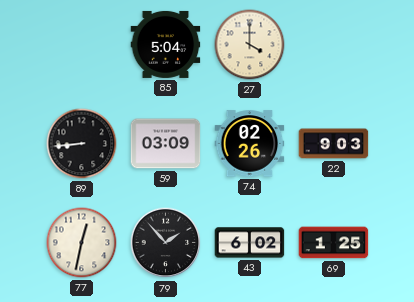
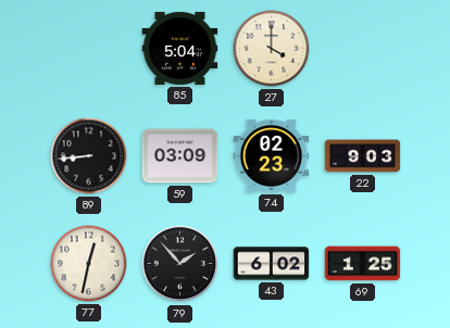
74: 02:26 -> 02:23
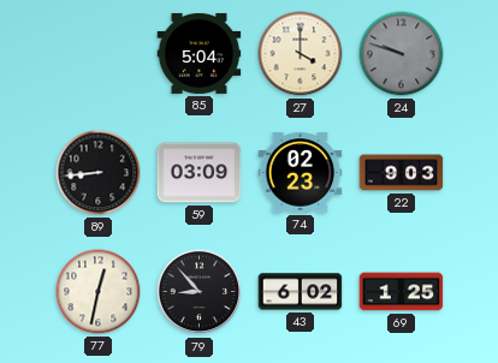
24: none -> 9:48
79: 1:53 -> 8:53
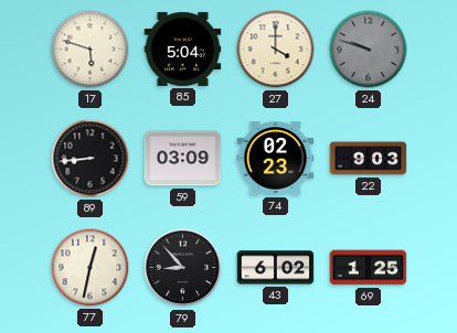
17: none -> 5:48
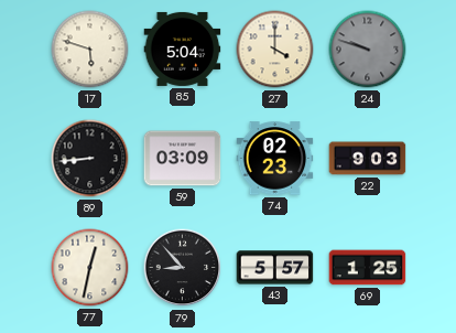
43: 6:02 -> 5:57
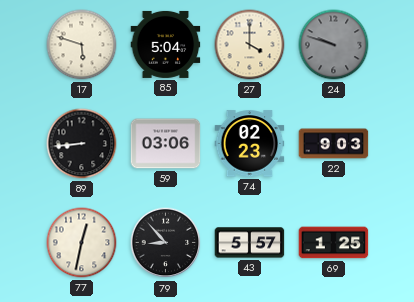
59: 03:09 -> 03:06
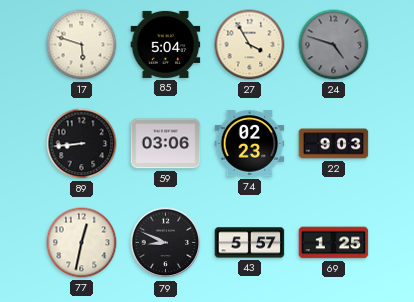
27: 4:00 -> 3:55
24: 9:48 -> 4:48
79: 8:53 -> 8:49
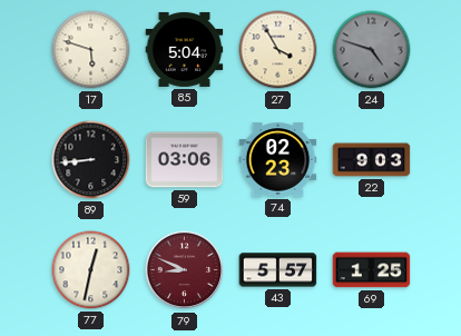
79 dial: black -> burgundy
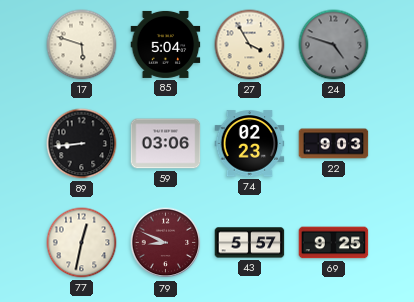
69: 1:25 -> 9:25
